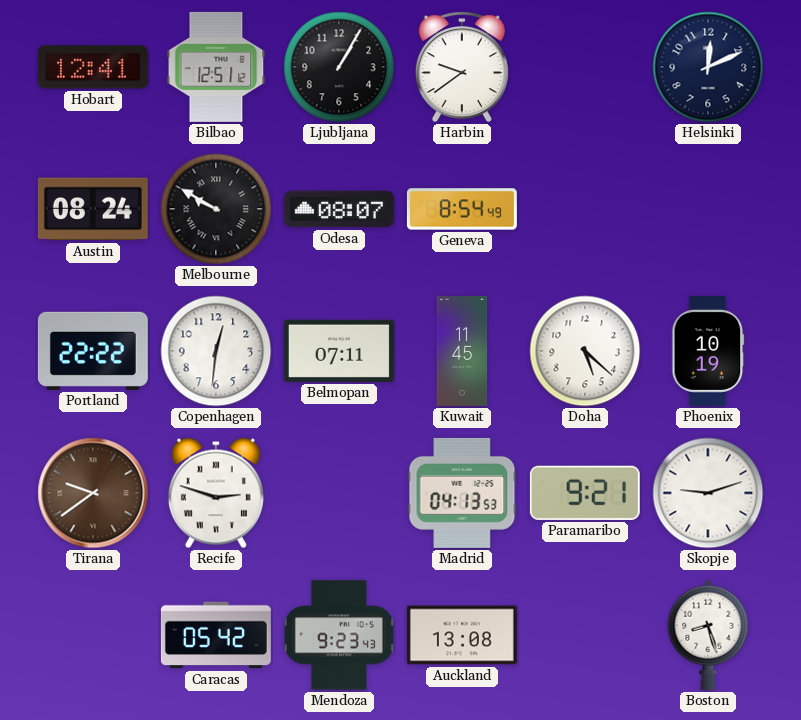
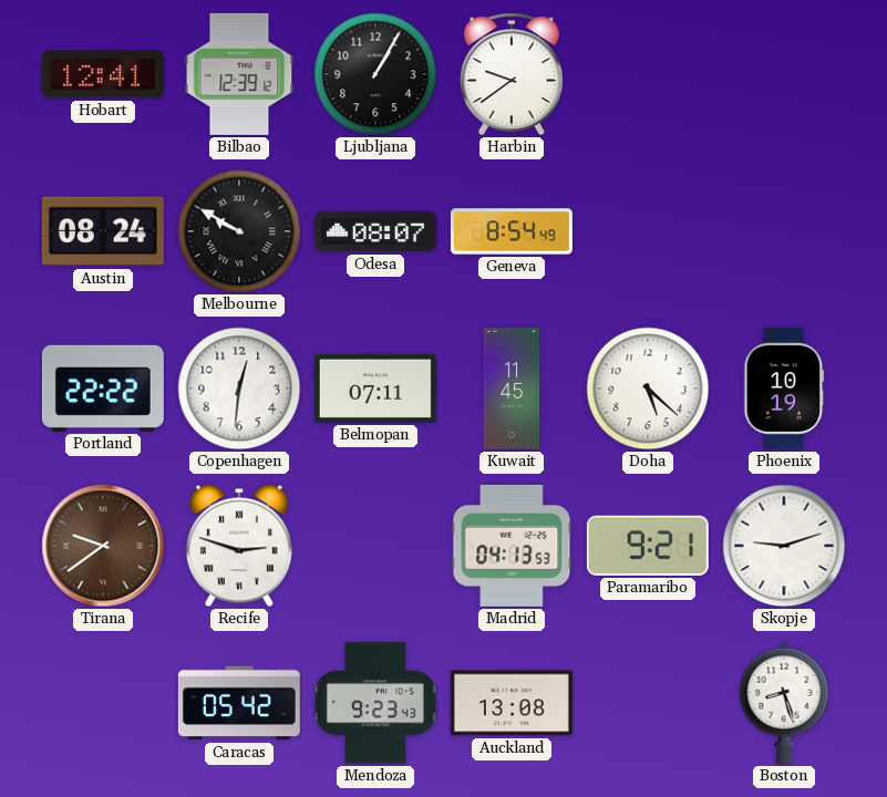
Bilbao: 12:51 -> 12:39
Helsinki: 12:11 -> none
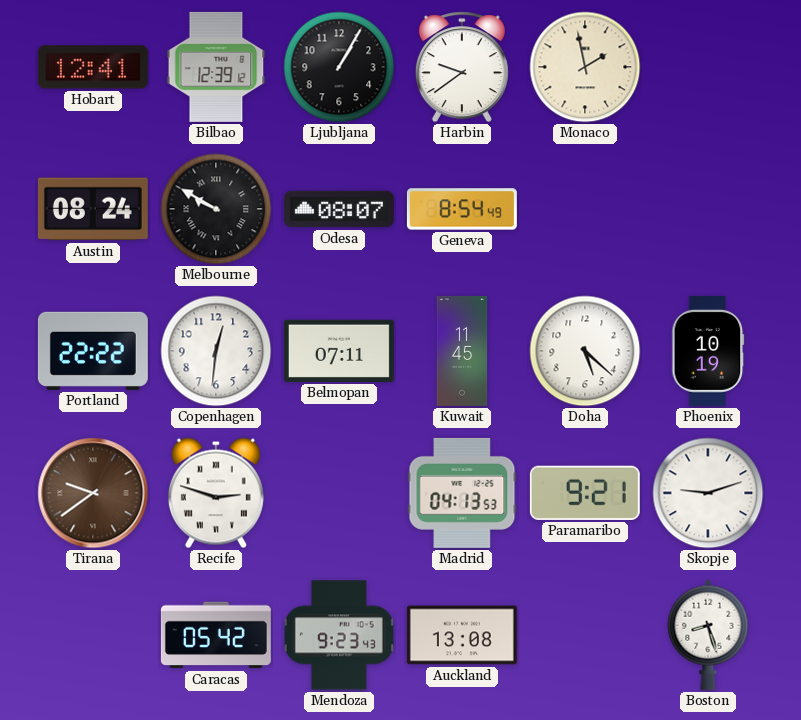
Monaco: none -> 1:58
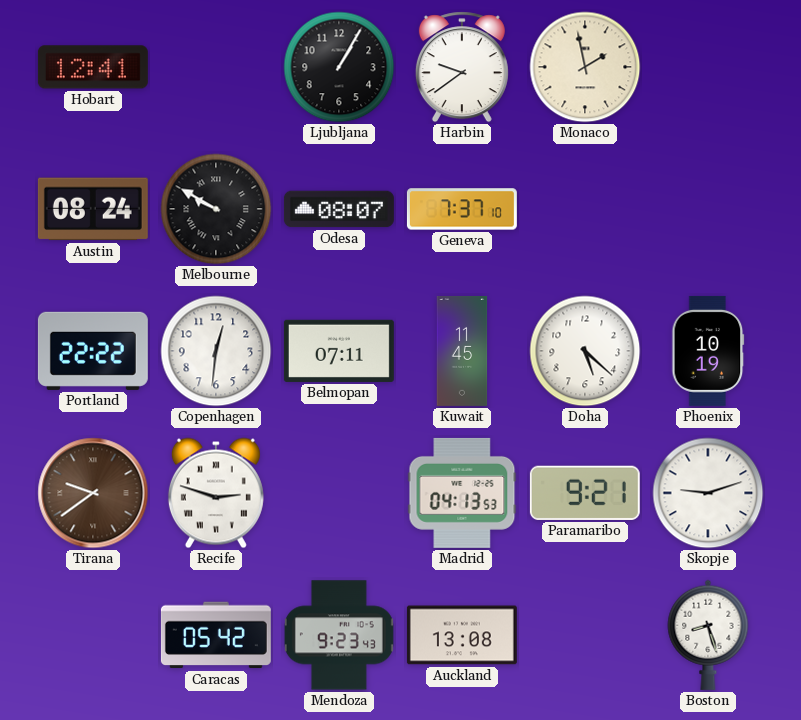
Bilbao: 12:39 -> none
Geneva: 8:54 -> 7:37
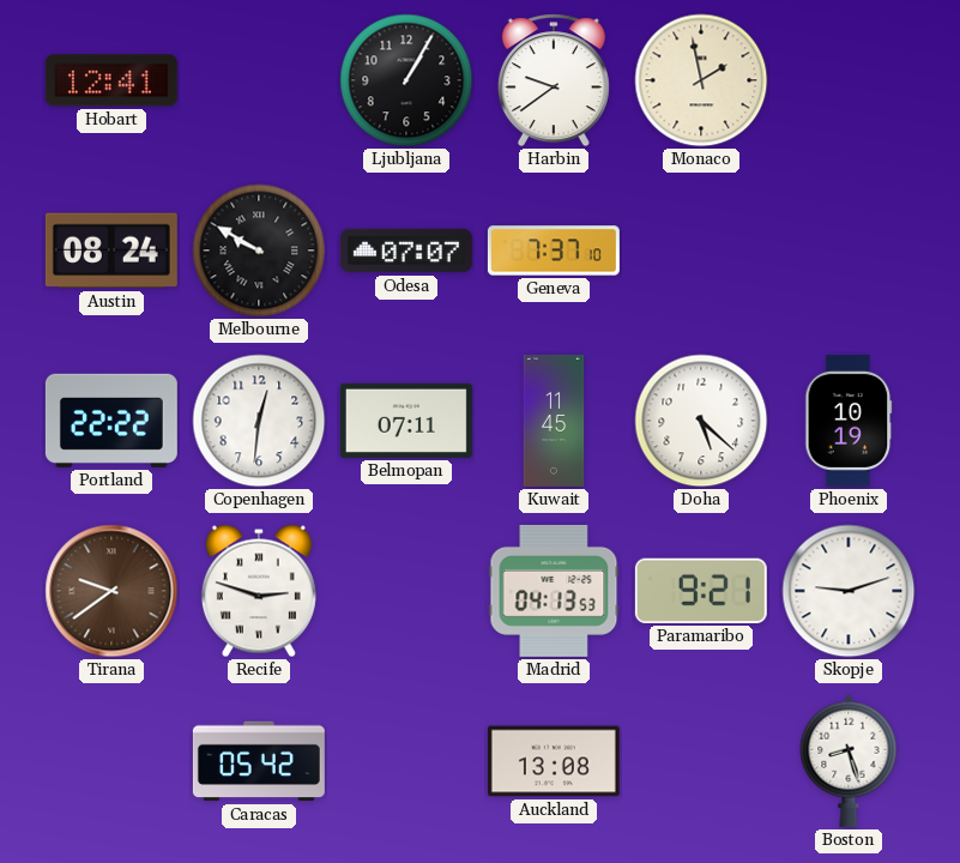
Odesa: 08:07 -> 07:07
Mendoza: 9:23 -> none
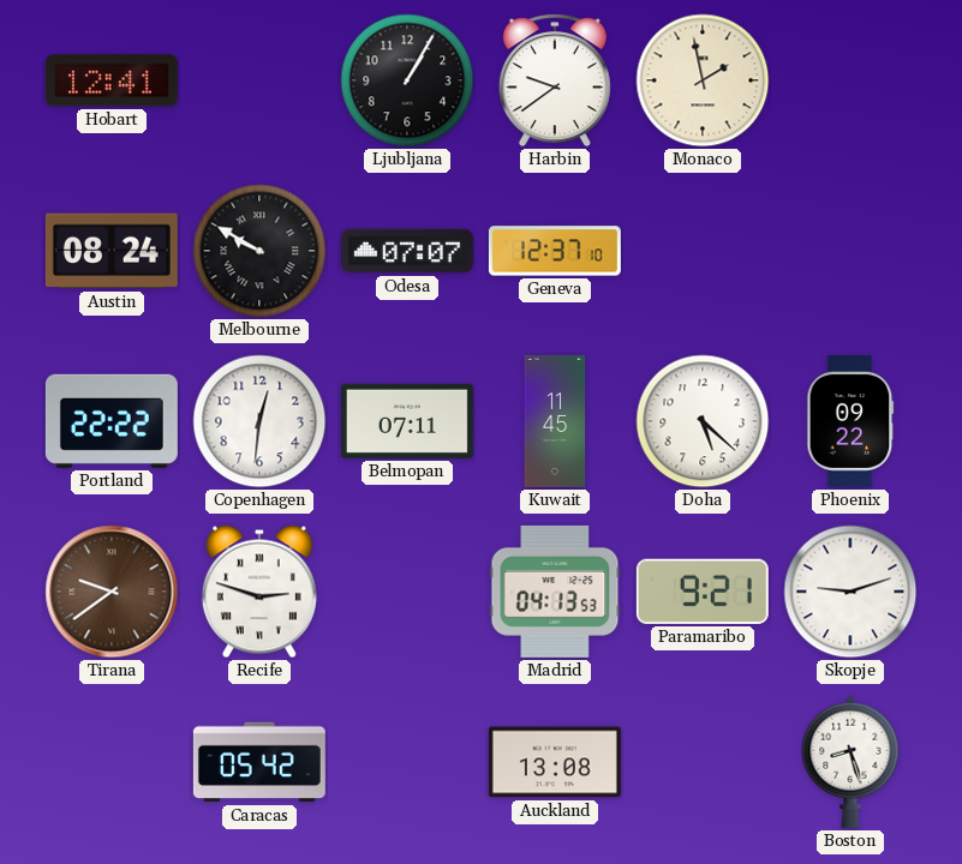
Geneva: 7:37 -> 12:37
Phoenix: 10:19 -> 09:22
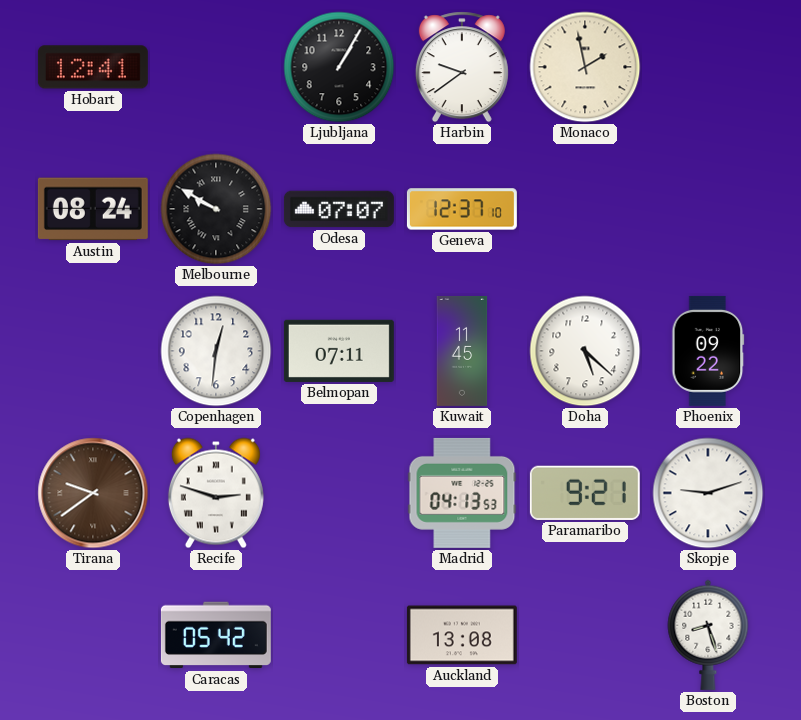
Portland: 22:22 -> none
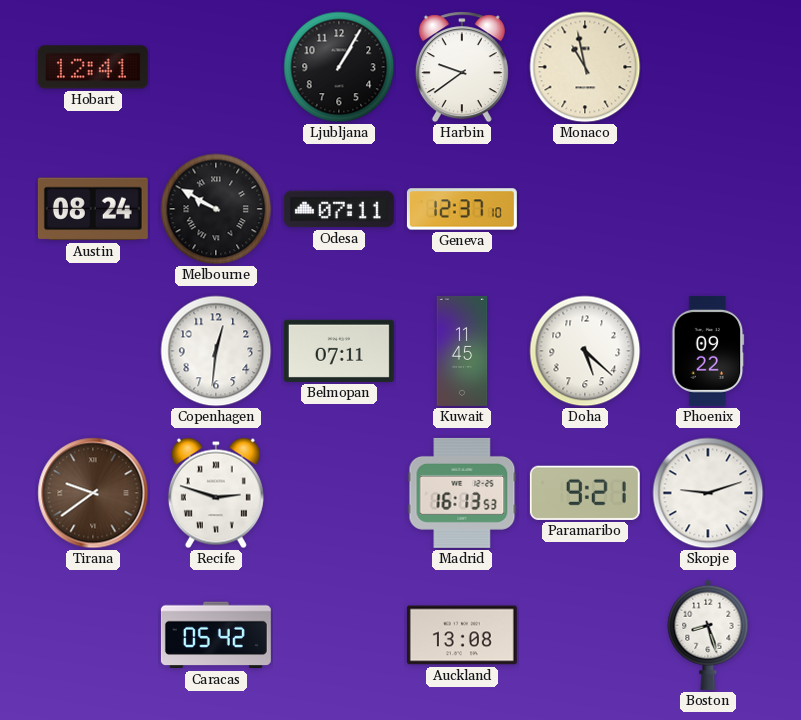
Monaco: 1:58 -> 10:58
Odesa: 07:07 -> 07:11
Madrid: 04:13 -> 16:13
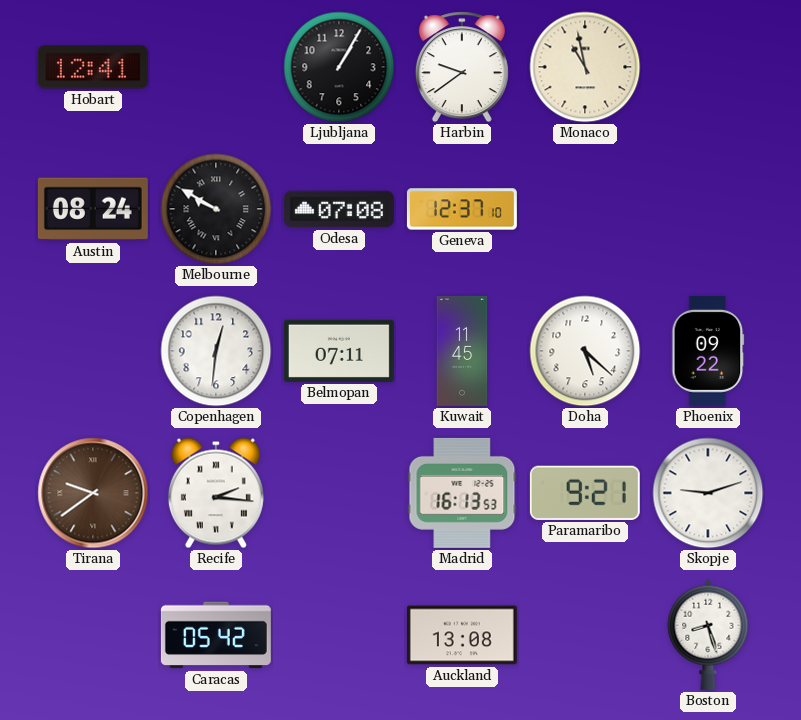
Odesa: 07:11 -> 07:08
Recife: 2:48 -> 2:16
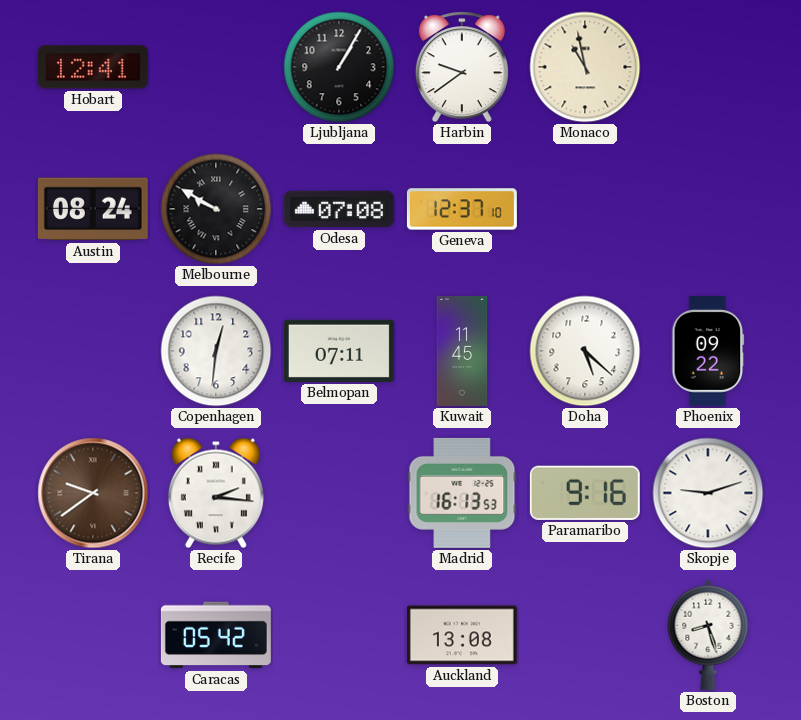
Paramaribo: 9:21 -> 9:16
